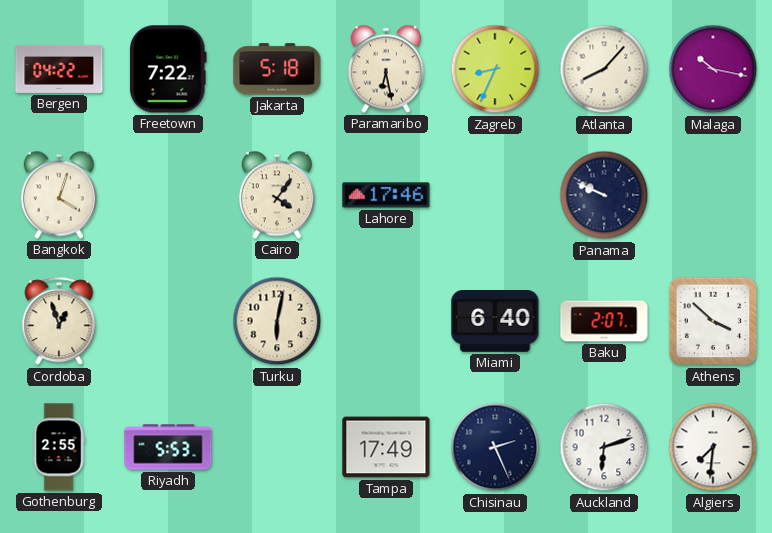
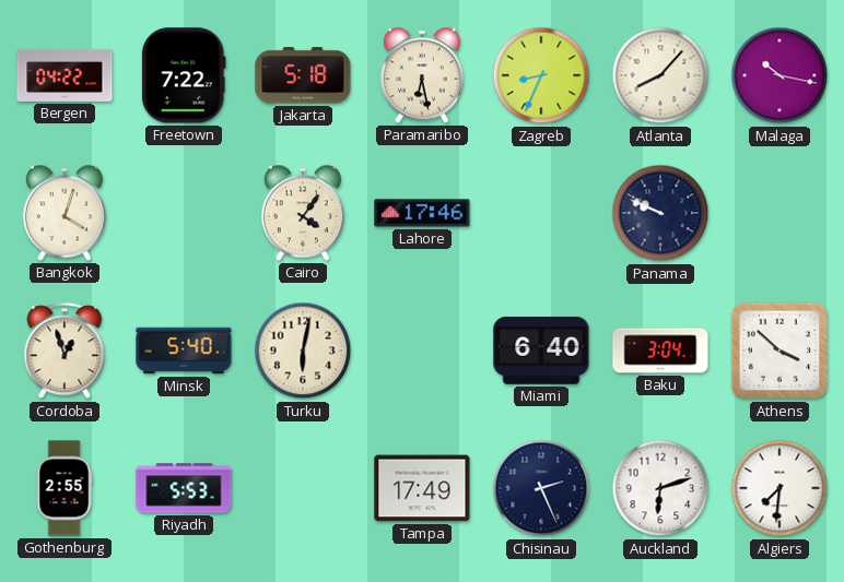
Minsk: none -> 5:40
Baku: 2:07 -> 3:04
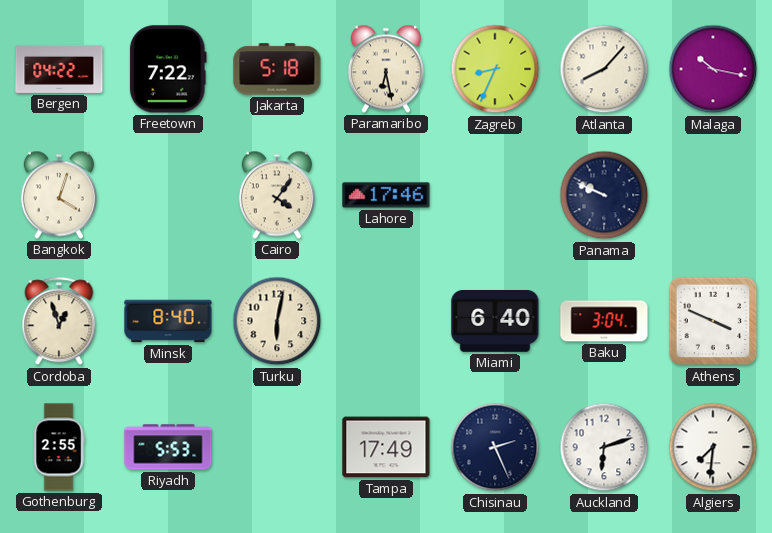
Minsk: 5:40 -> 8:40
Athens: 3:52 -> 3:49
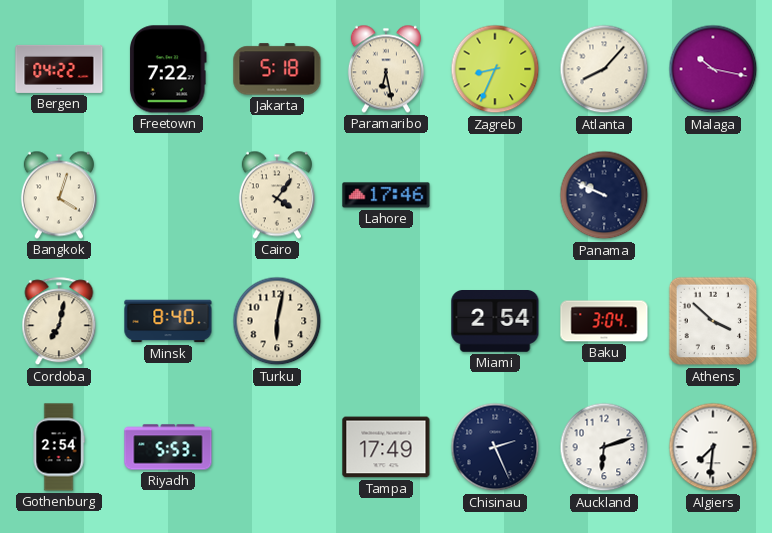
Cordoba: 12:57 -> 7:02
Miami: 6:40 -> 2:54
Athens: 3:49 -> 3:52
Gothenburg: 2:55 -> 2:54
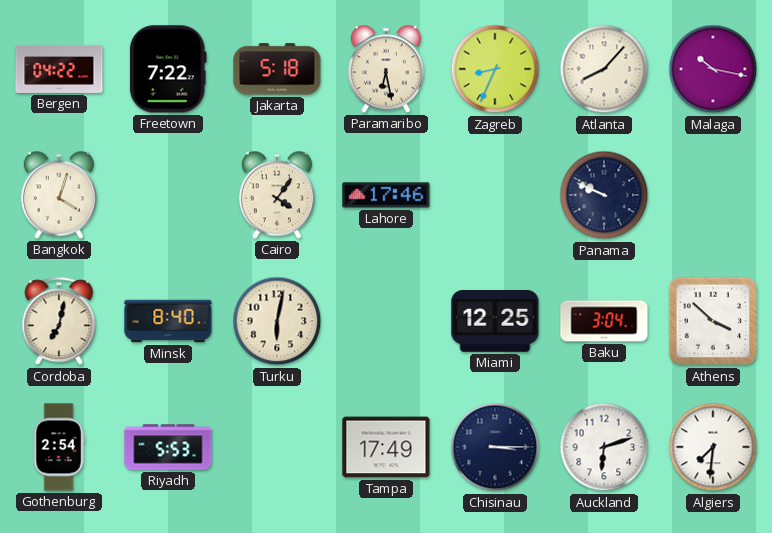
Miami: 2:54 -> 12:25
Chisinau: 2:26 -> 3:15
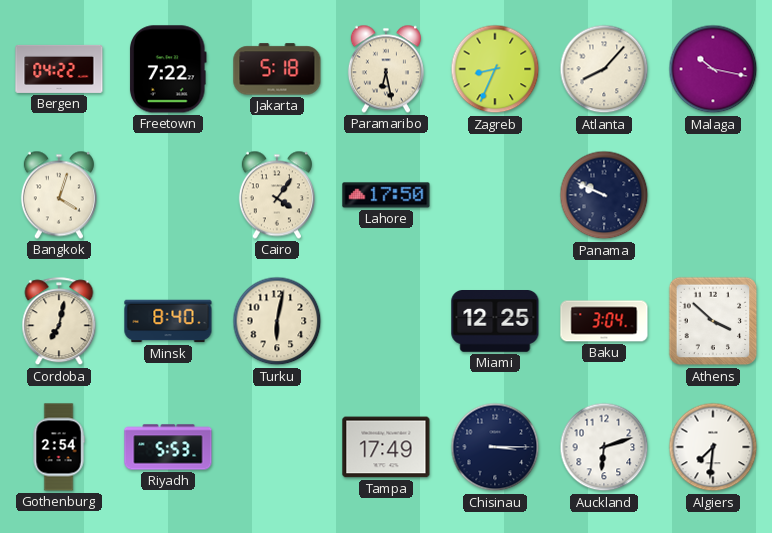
Lahore: 17:46 -> 17:50
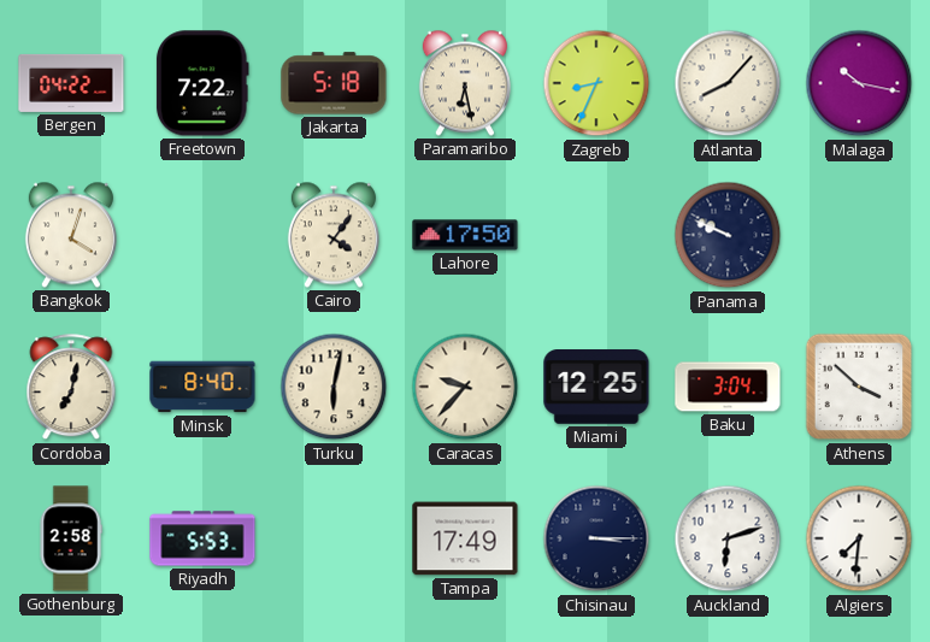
Caracas: none -> 9:37
Gothenburg: 2:54 -> 2:58
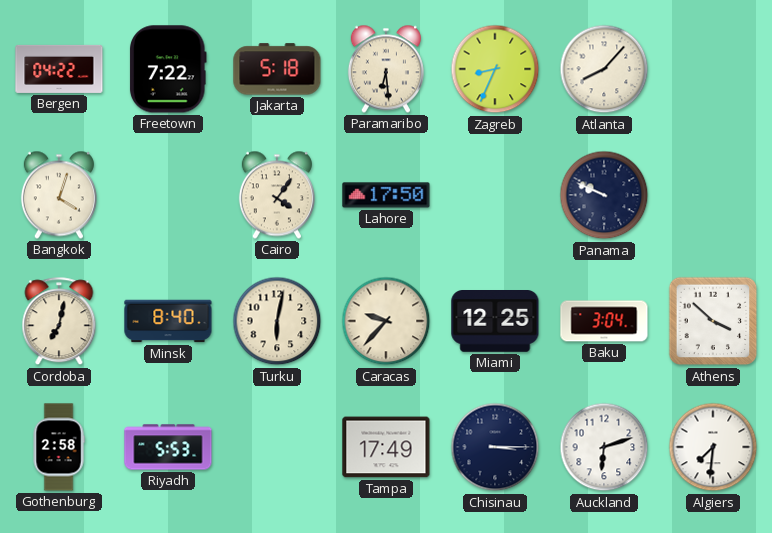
Paramaribo: 6:28 -> 6:29
Malaga: 10:17 -> none
